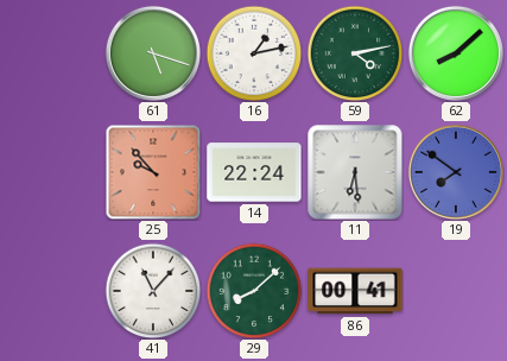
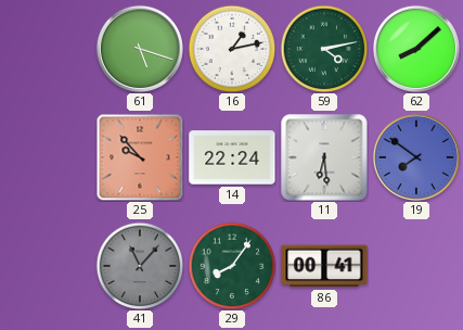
41 dial: white -> grey
29: 8:08 -> 8:06
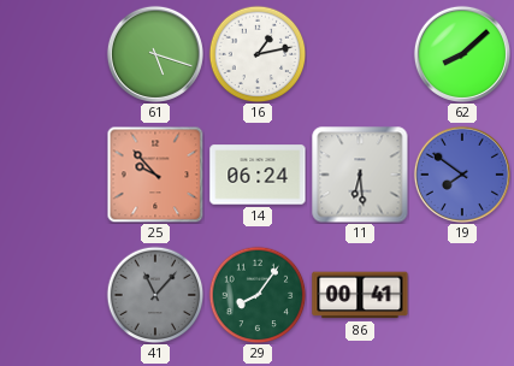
59: 4:13 -> none
14: 22:24 -> 06:24
